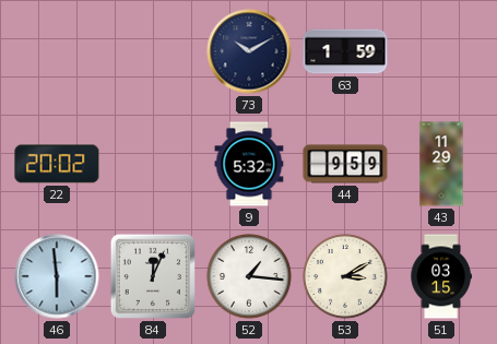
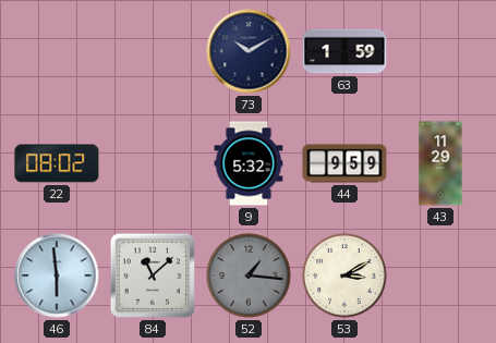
22: 20:02 -> 08:02
84: 12:04 -> 11:08
52 dial: white -> grey
51: 03:15 -> none
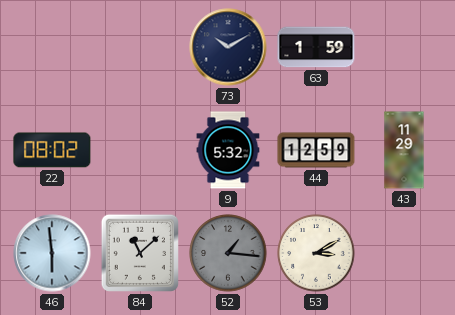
44: 9:59 -> 12:59
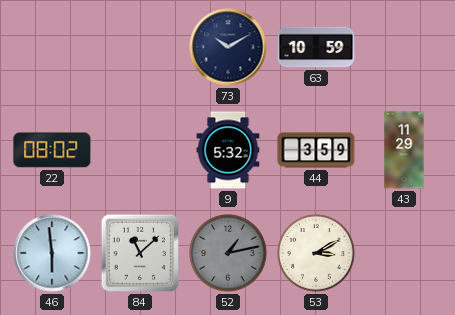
63: 1:59 -> 10:59
44: 12:59 -> 3:59
52: 1:16 -> 1:13
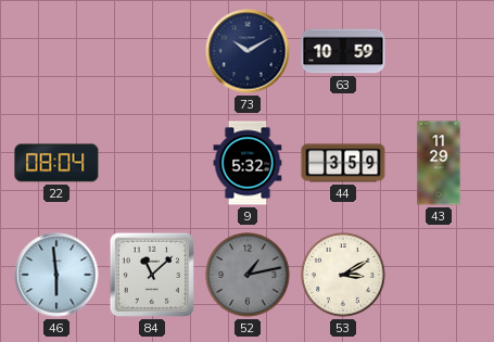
22: 08:02 -> 08:04
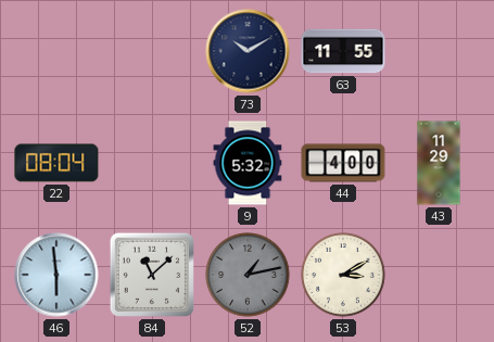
63: 10:59 -> 11:55
44: 3:59 -> 4:00
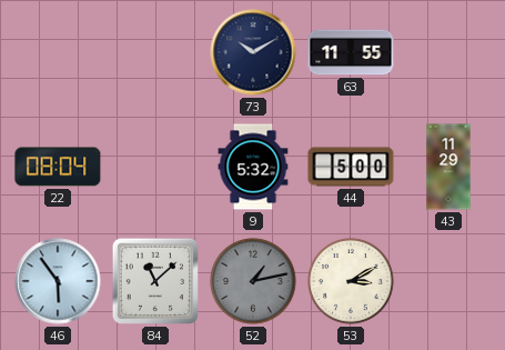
44: 4:00 -> 5:00
46: 5:59 -> 5:54
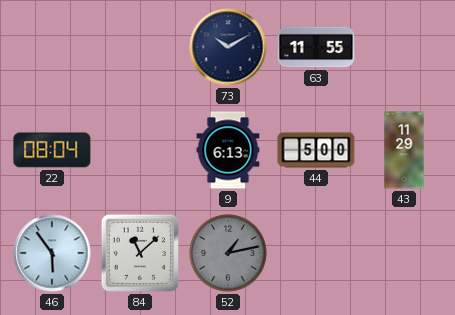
9: 5:32 -> 6:13
53: 3:10 -> none
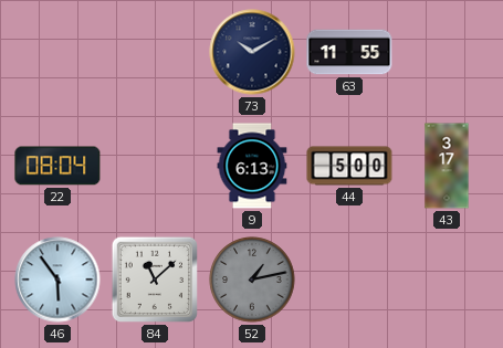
43: 11:29 -> 3:17
